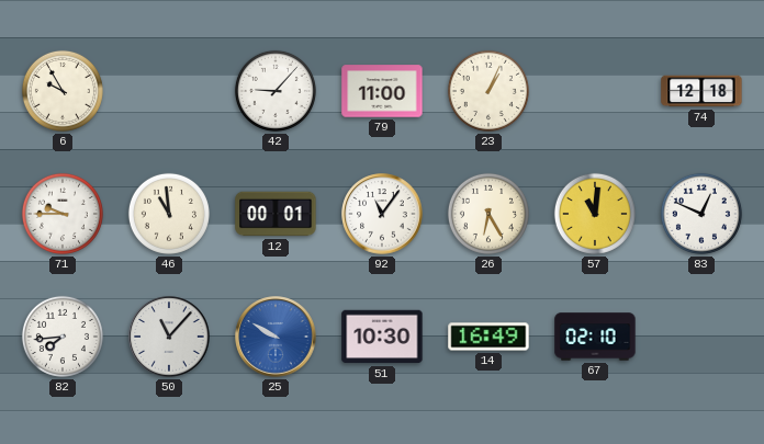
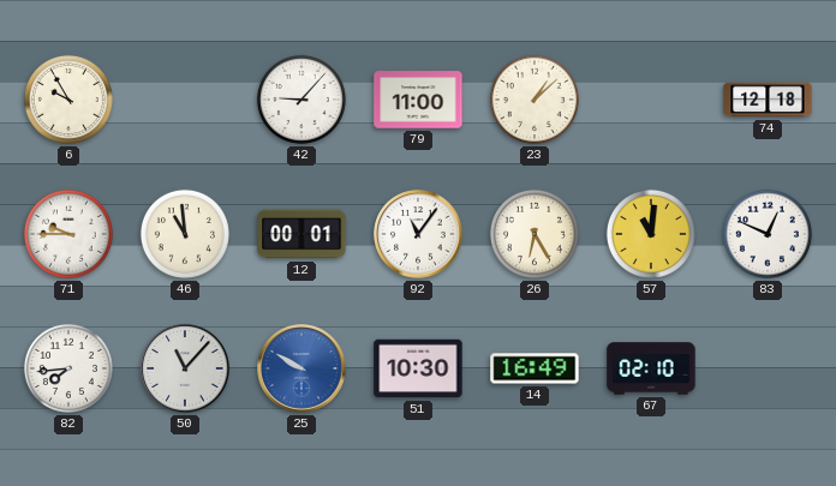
23: 1:04 -> 1:08
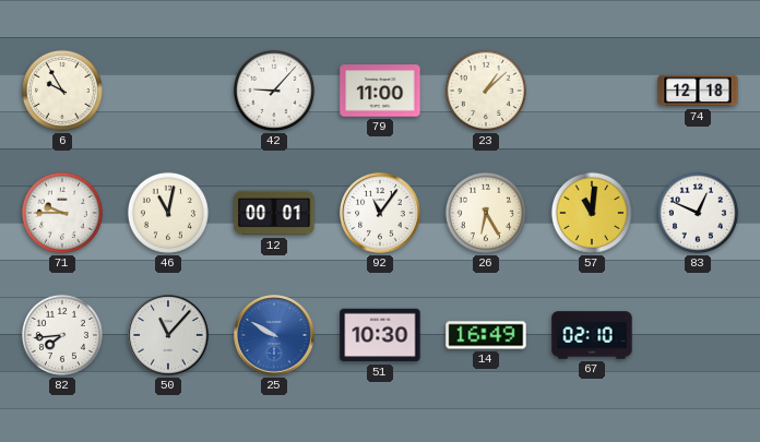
46: 10:59 -> 11:02
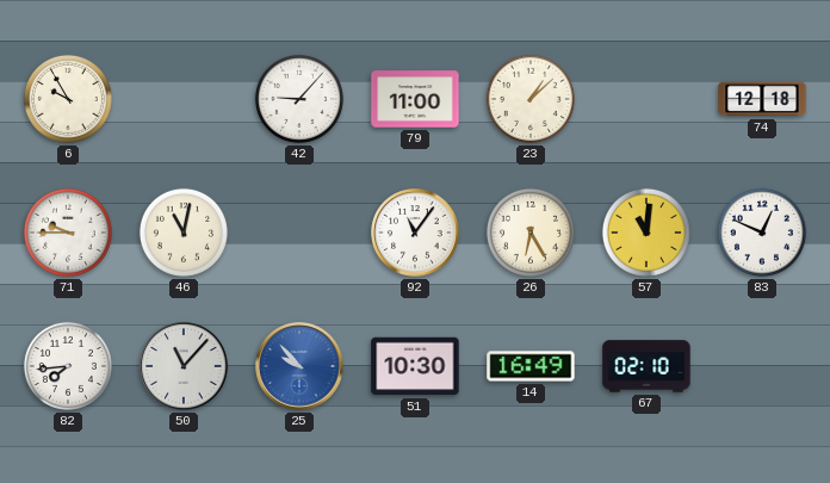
12: 00:01 -> none
25: 9:50 -> 9:53
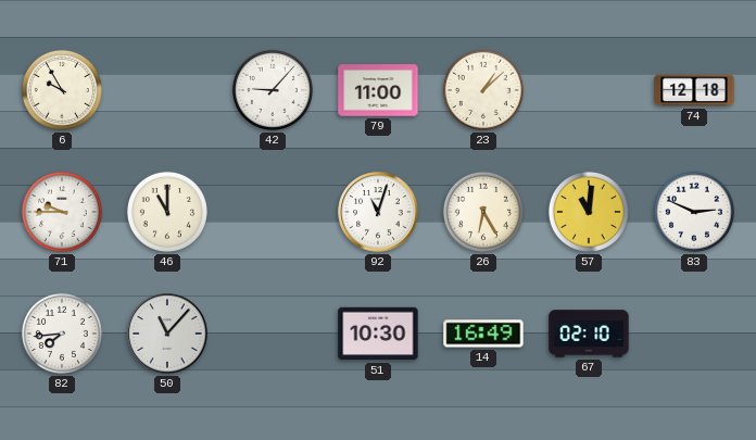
46: 11:02 -> 11:00
92: 11:06 -> 11:03
83: 12:49 -> 2:49
25: 9:53 -> none
